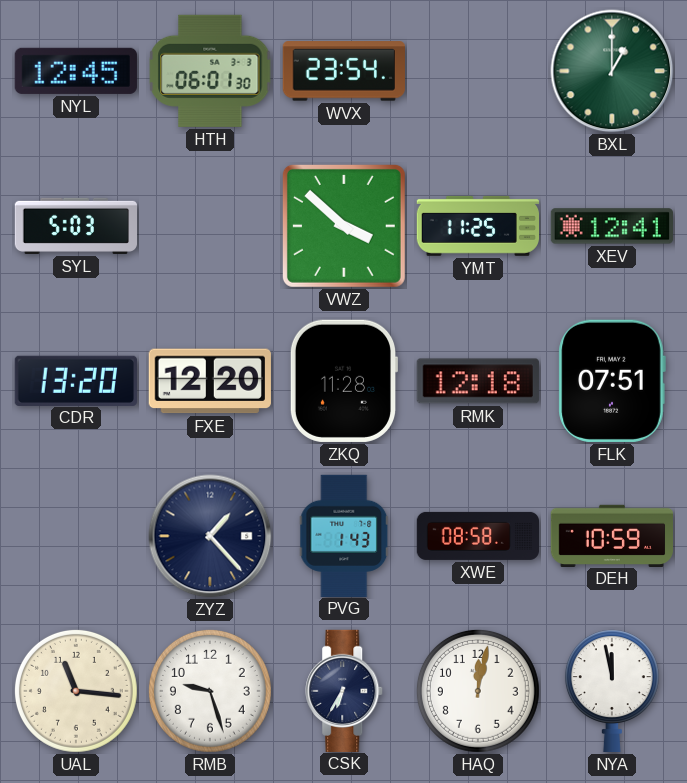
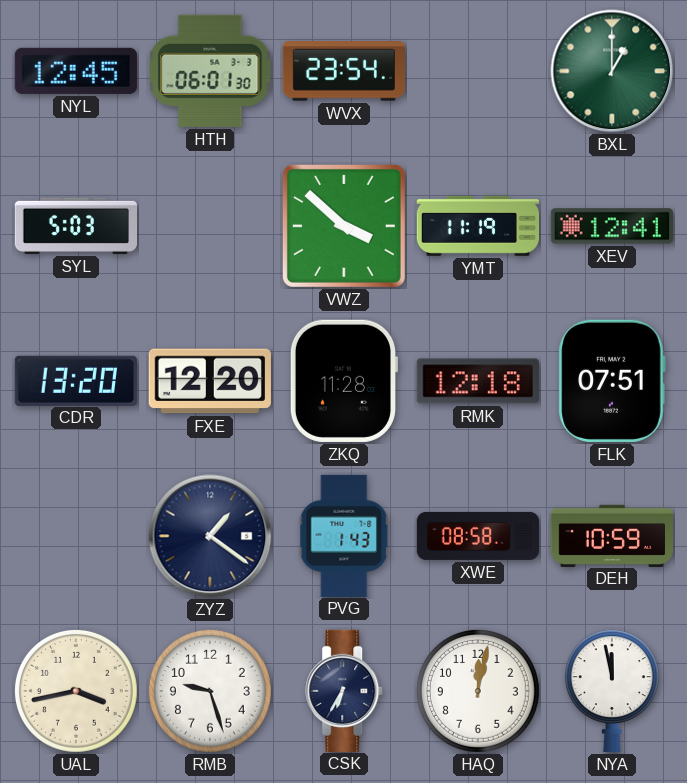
YMT: 11:25 -> 11:19
ZYZ: 1:23 -> 1:21
UAL: 11:16 -> 3:43
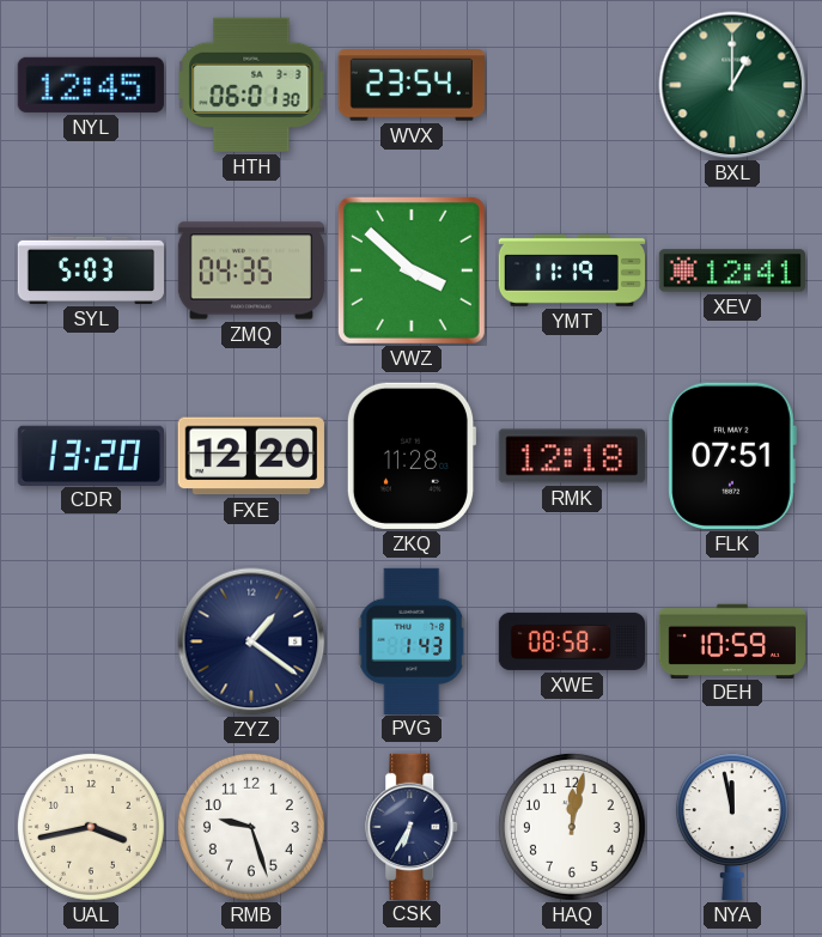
ZMQ: none -> 04:35
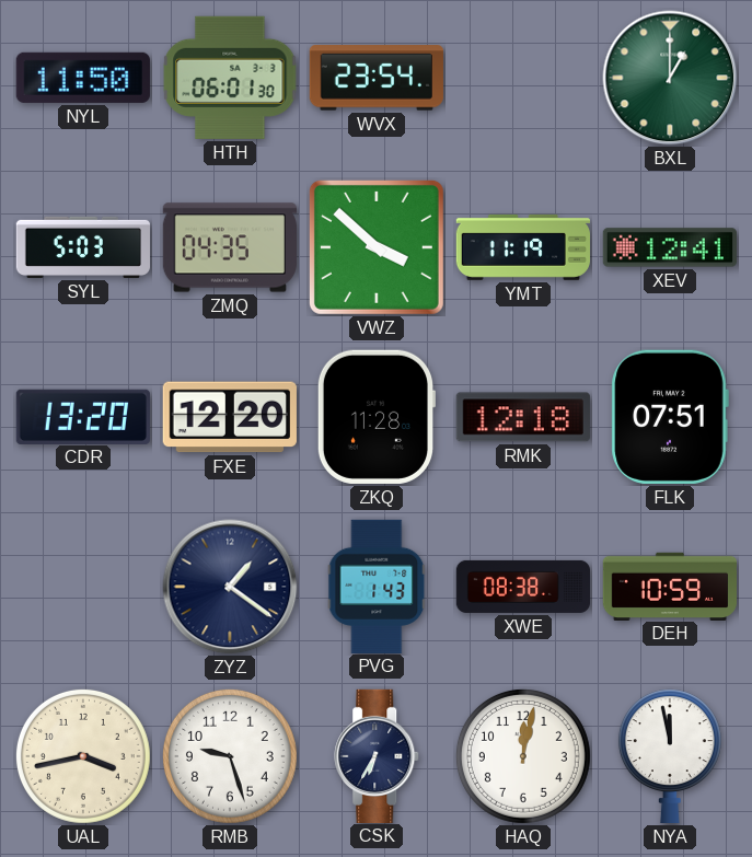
NYL: 12:45 -> 11:50
XWE: 08:58 -> 08:38
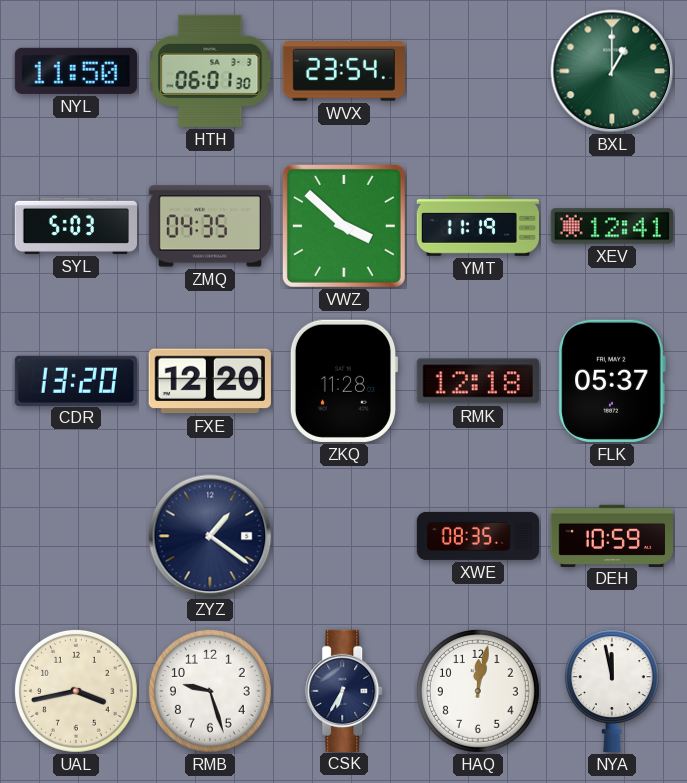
FLK: 07:51 -> 05:37
PVG: 1:43 -> none
XWE: 08:38 -> 08:35
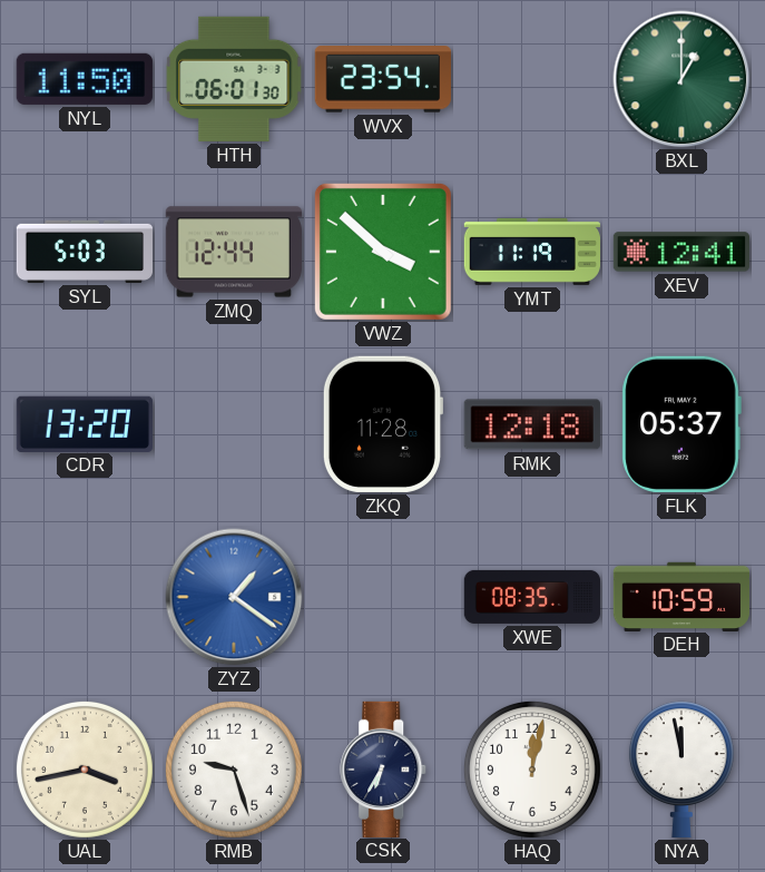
ZMQ: 04:35 -> 12:44
FXE: 12:20 -> none
ZYZ dial: navy -> blue
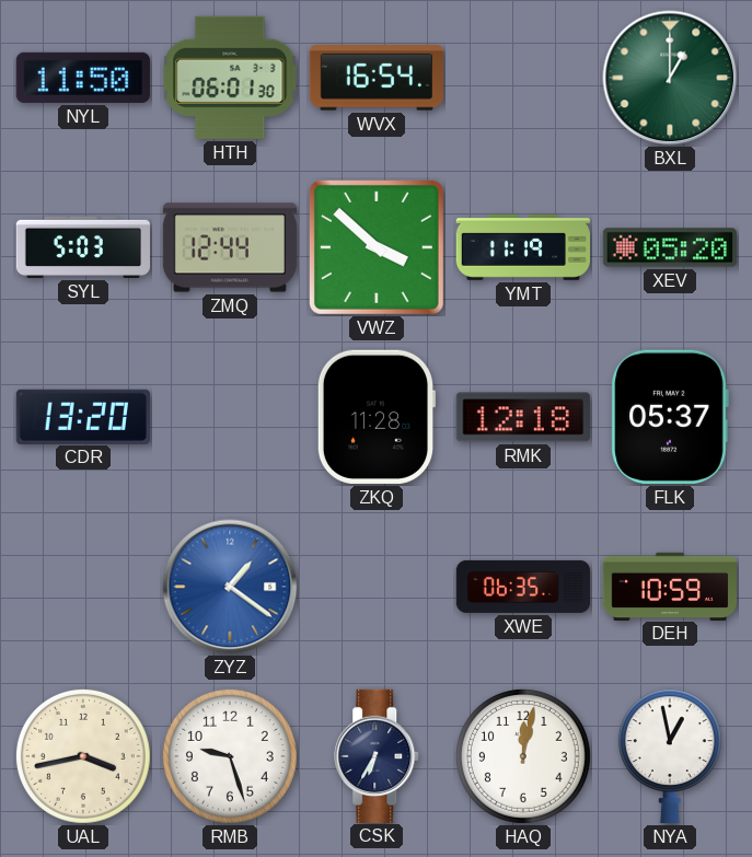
WVX: 23:54 -> 16:54
XEV: 12:41 -> 05:20
XWE: 08:35 -> 06:35
NYA: 11:58 -> 12:58
